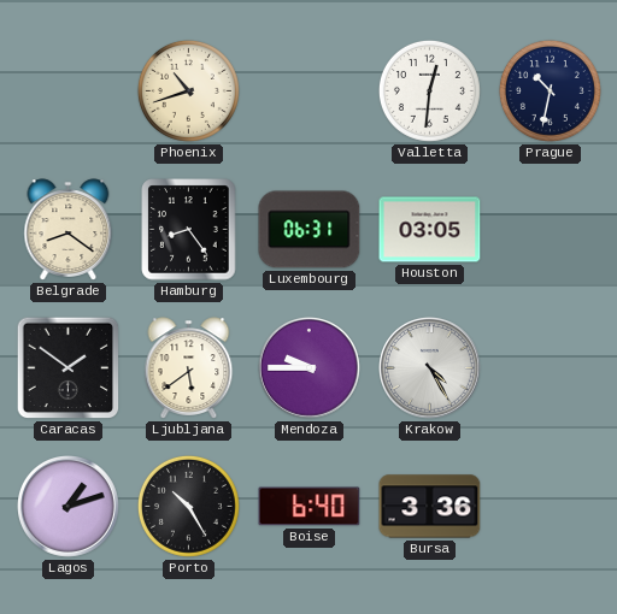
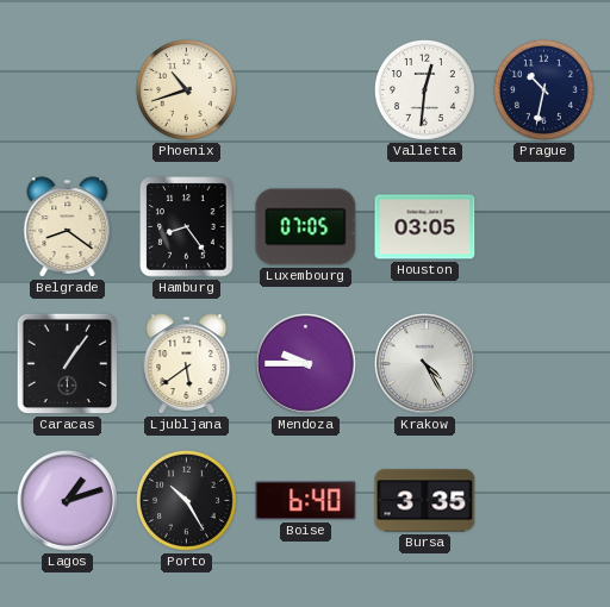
Luxembourg: 06:31 -> 07:05
Caracas: 1:51 -> 1:06
Bursa: 3:36 -> 3:35
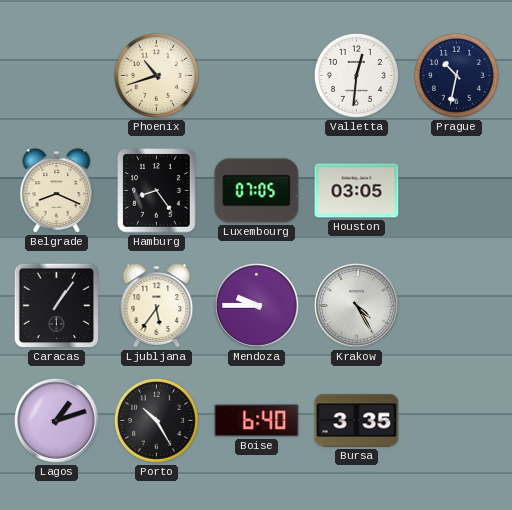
Belgrade: 8:21 -> 8:19
Ljubljana: 5:39 -> 5:36
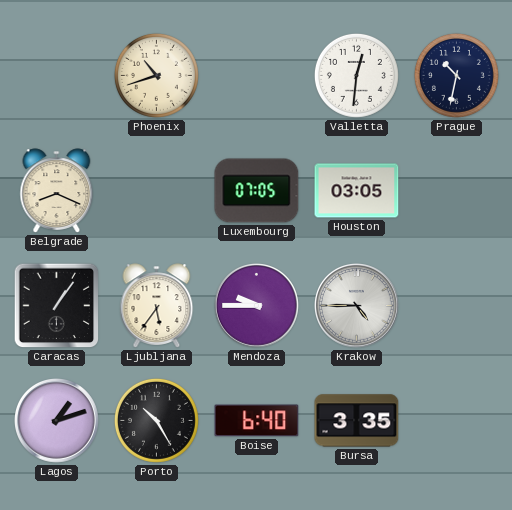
Hamburg: 8:24 -> none
Krakow: 4:25 -> 4:45
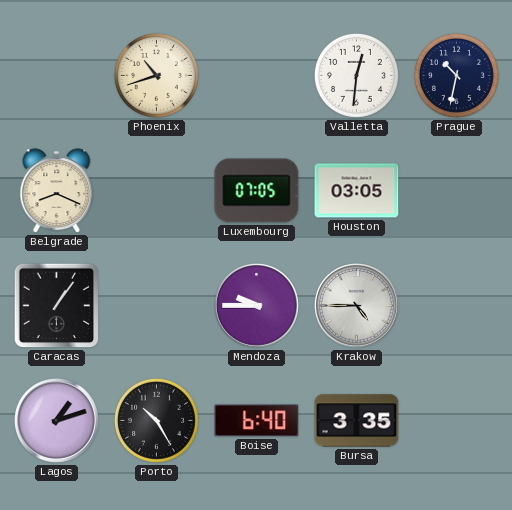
Ljubljana: 5:36 -> none
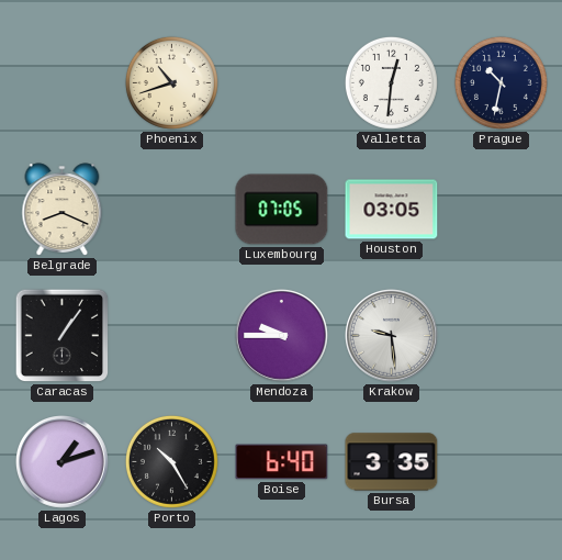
Krakow: 4:45 -> 9:29
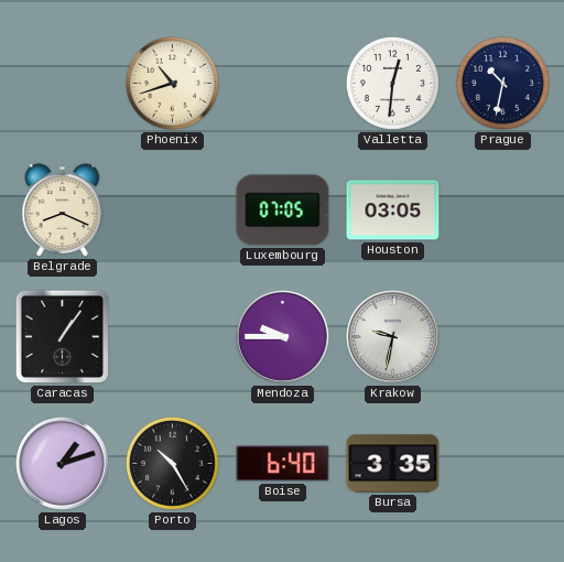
Krakow: 9:29 -> 9:32
